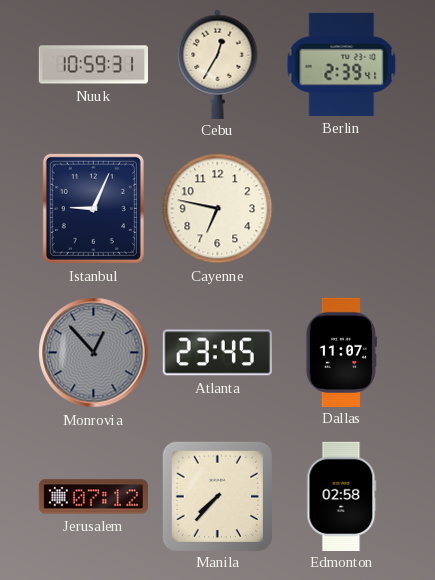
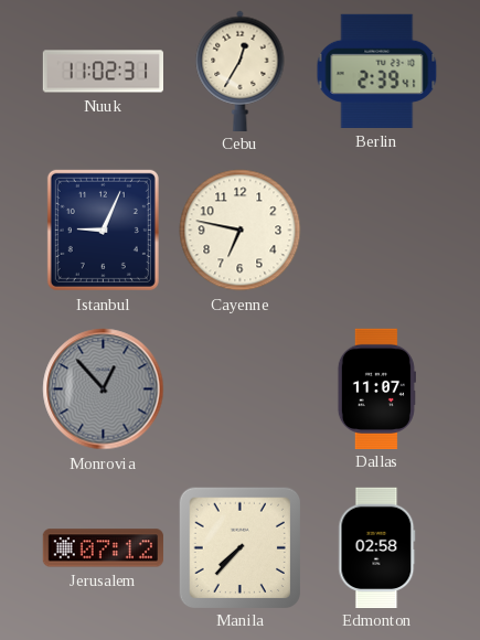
Nuuk: 10:59 -> 11:02
Atlanta: 23:45 -> none
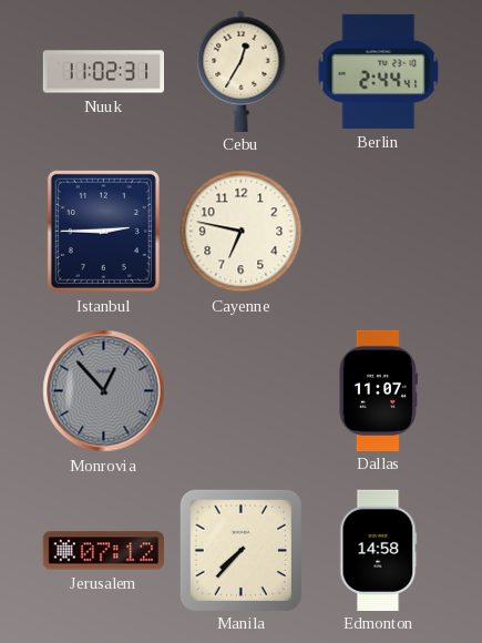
Berlin: 2:39 -> 2:44
Istanbul: 9:04 -> 2:45
Edmonton: 02:58 -> 14:58
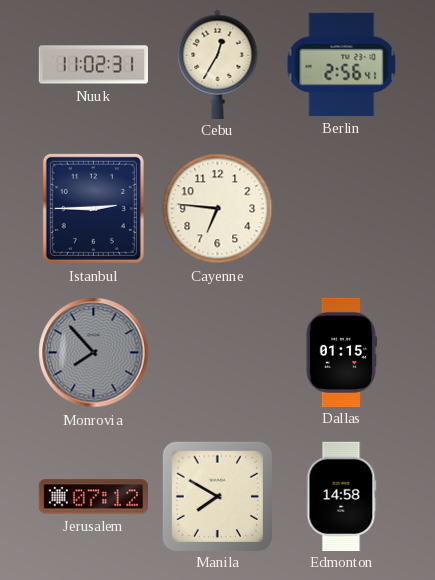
Berlin: 2:44 -> 2:56
Cayenne: 6:47 -> 6:46
Monrovia: 12:53 -> 7:53
Dallas: 11:07 -> 01:15
Manila: 7:37 -> 7:50
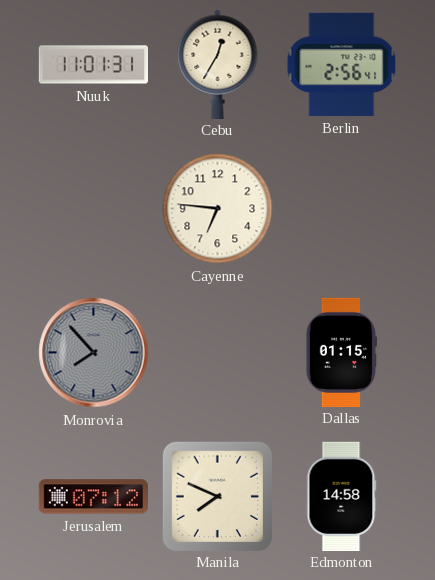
Nuuk: 11:02 -> 11:01
Istanbul: 2:45 -> none
Manila: 7:50 -> 7:49
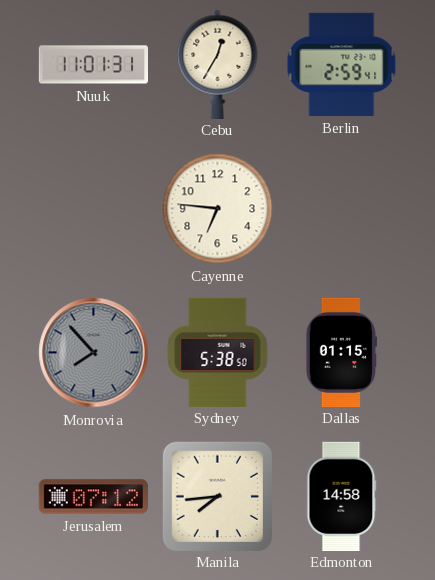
Berlin: 2:56 -> 2:59
Sydney: none -> 5:38
Manila: 7:49 -> 7:44
